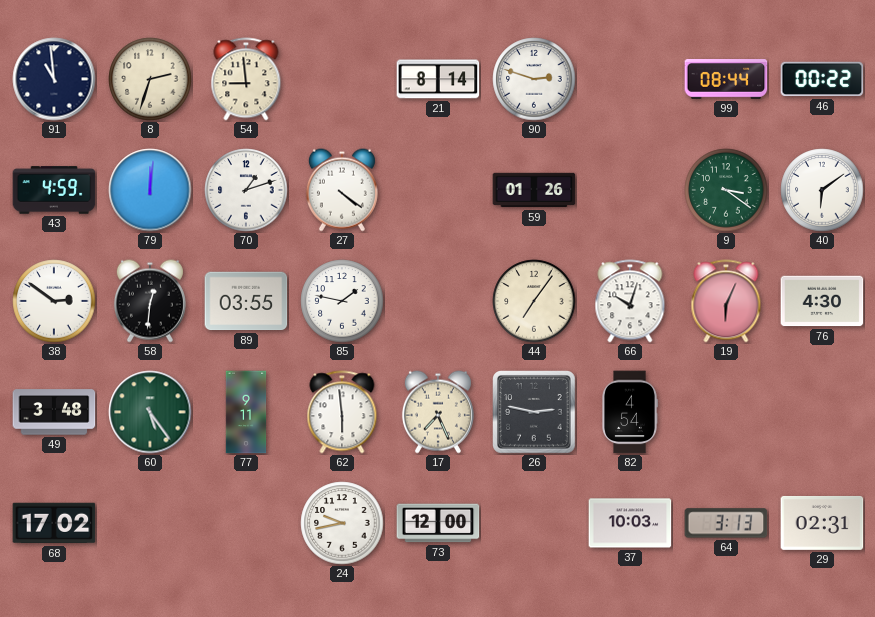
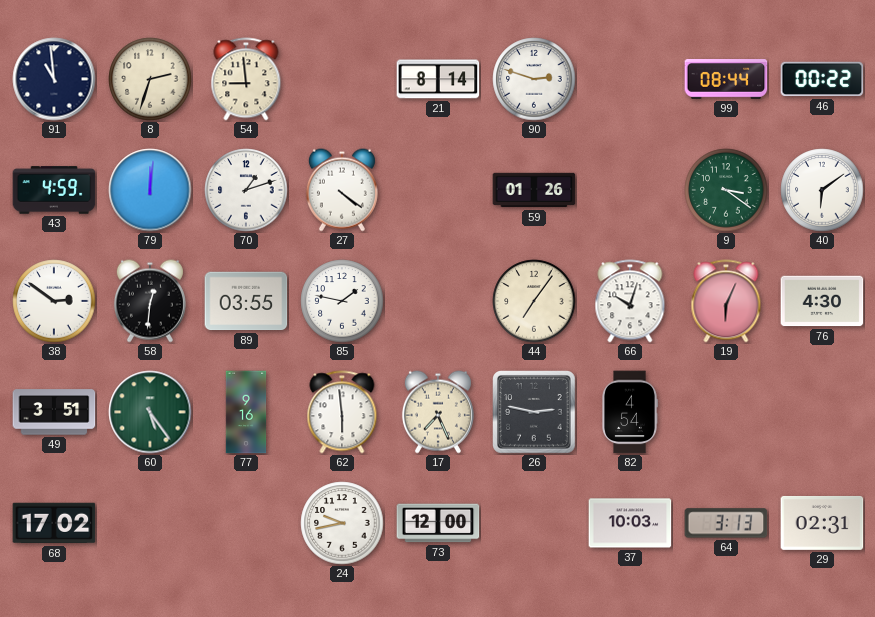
49: 3:48 -> 3:51
77: 9:11 -> 9:16
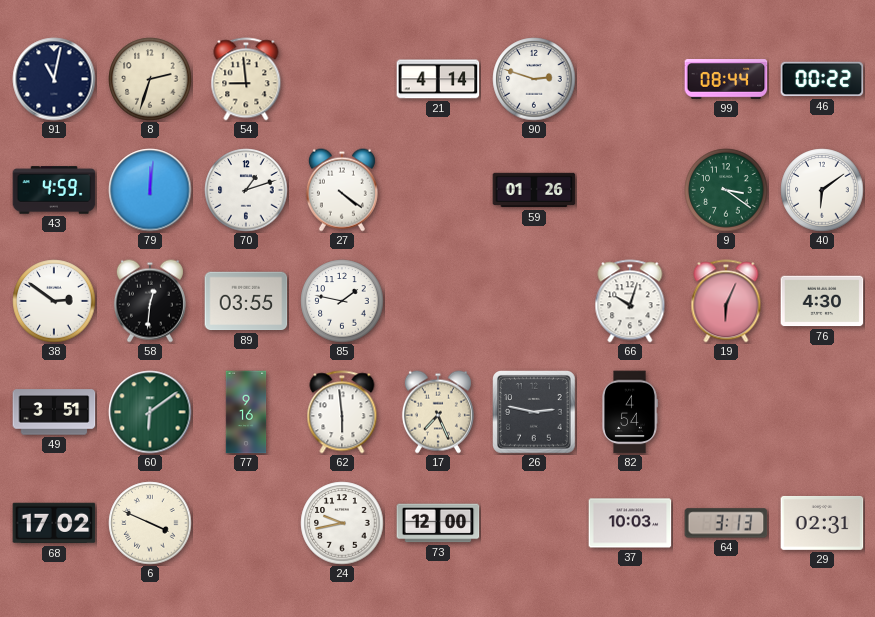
91: 10:59 -> 11:02
21: 8:14 -> 4:14
44: 7:06 -> none
60: 5:24 -> 6:09
6: none -> 3:49
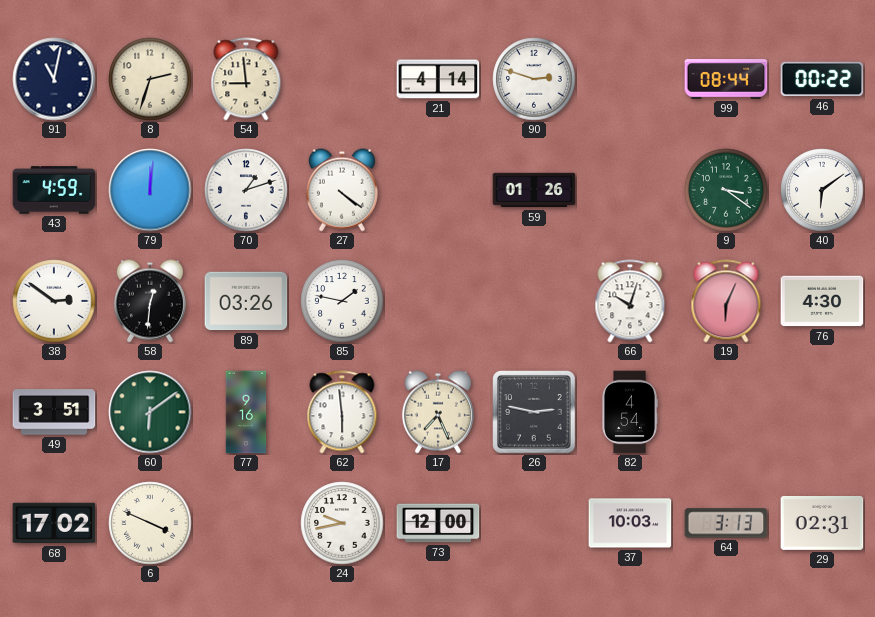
89: 03:55 -> 03:26
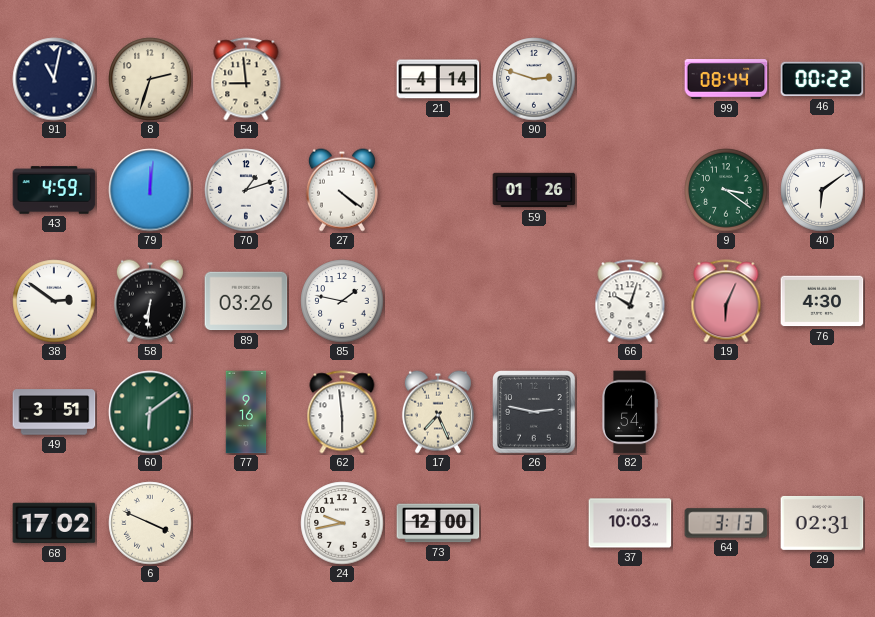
58: 12:31 -> 6:31
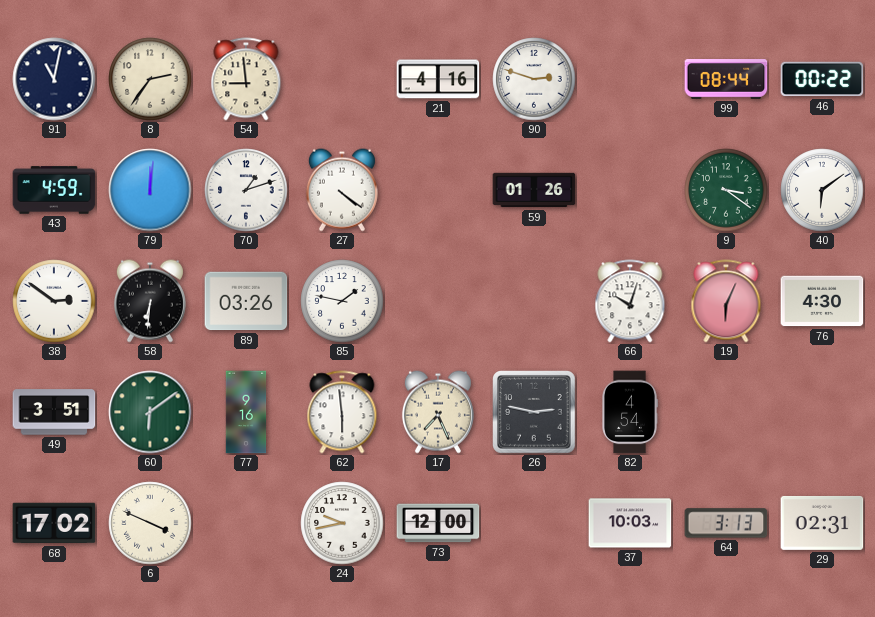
8: 2:33 -> 2:36
21: 4:14 -> 4:16
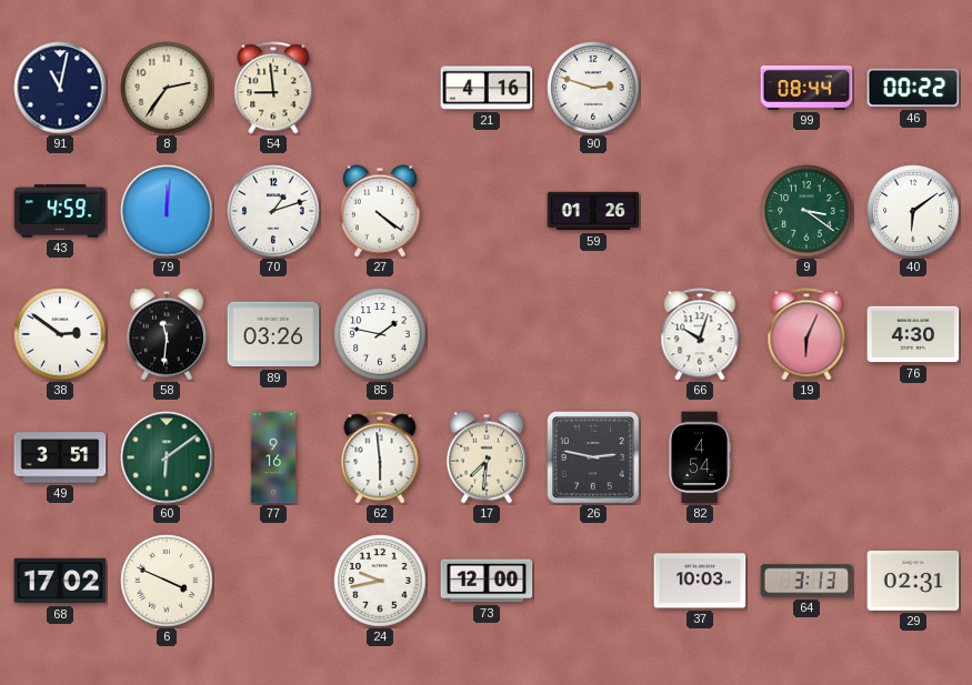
58: 6:31 -> 11:31
17: 7:26 -> 7:31
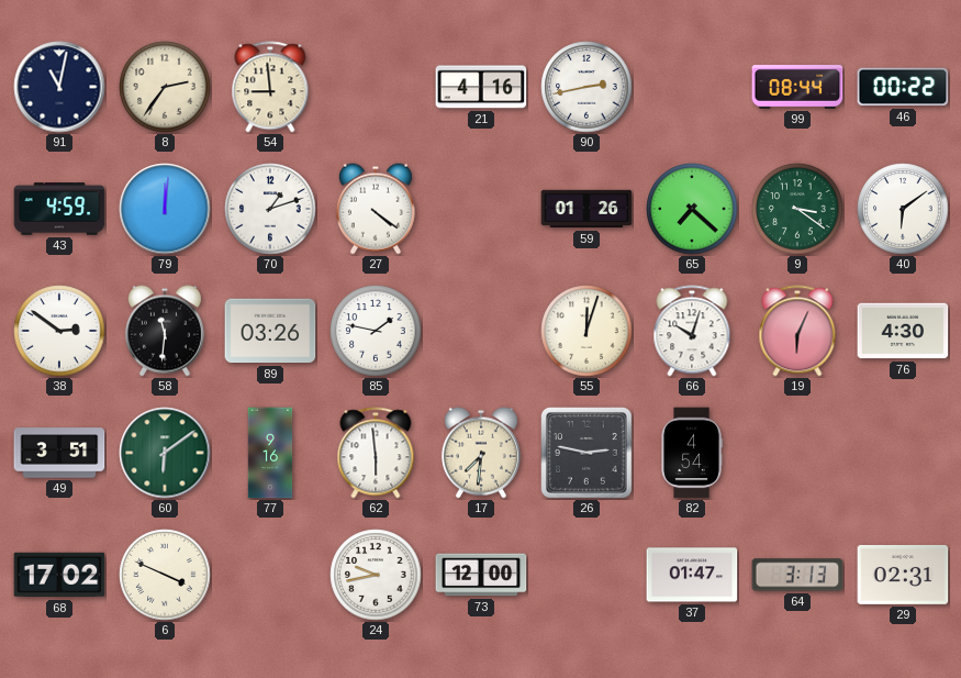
90: 2:48 -> 2:43
65: none -> 7:22
55: none -> 12:03
37: 10:03 -> 01:47
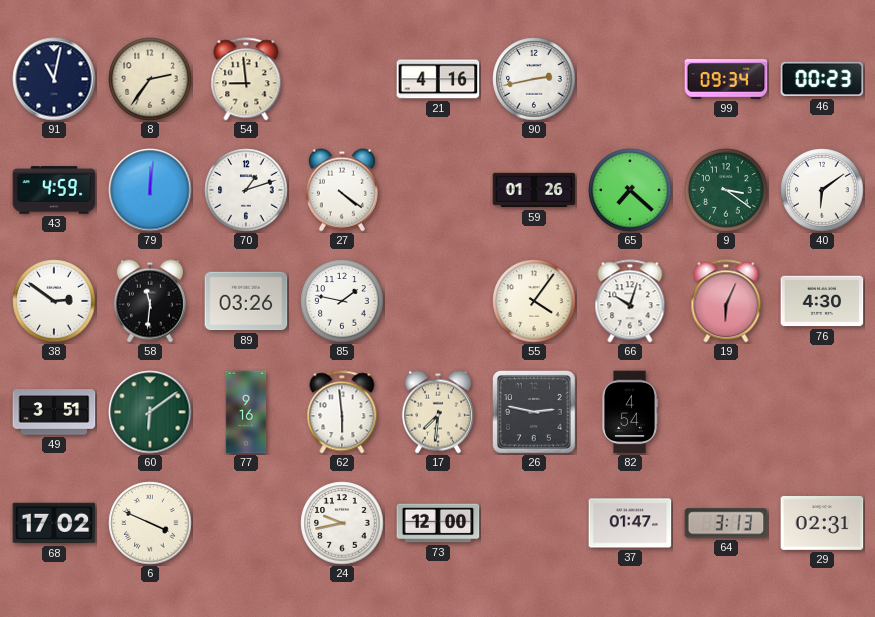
99: 08:44 -> 09:34
46: 00:22 -> 00:23
55: 12:03 -> 4:06
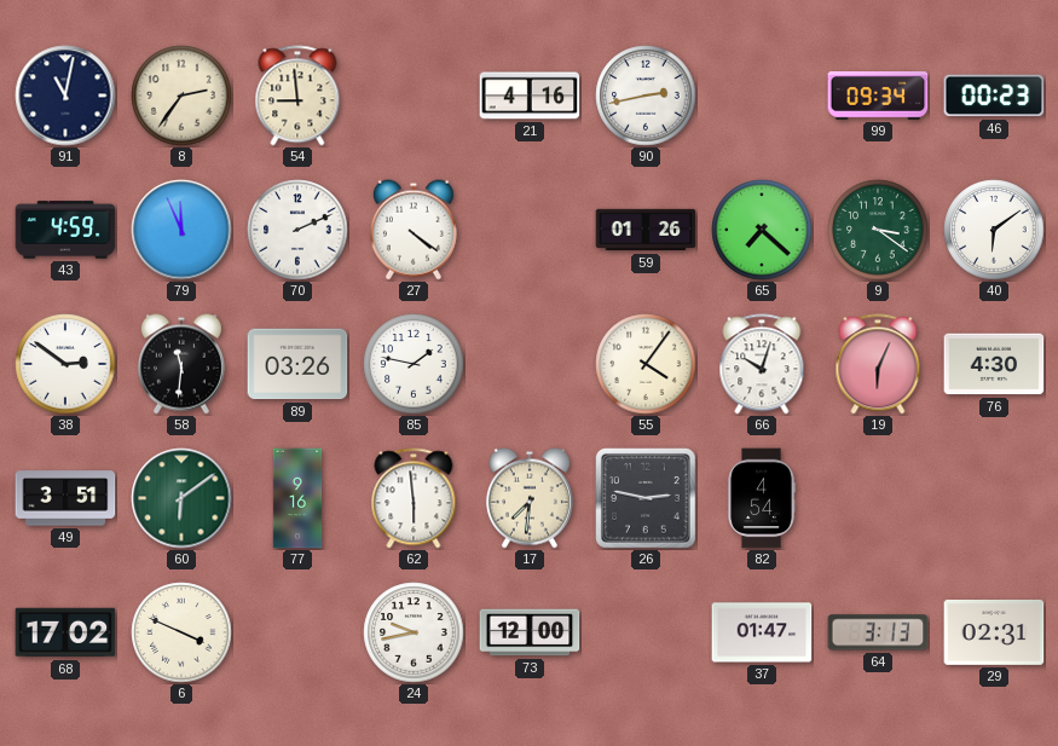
79: 12:01 -> 11:56
70: 1:12 -> 2:11
